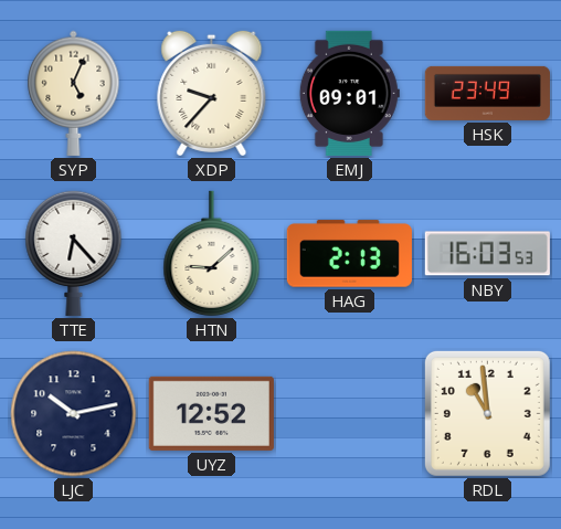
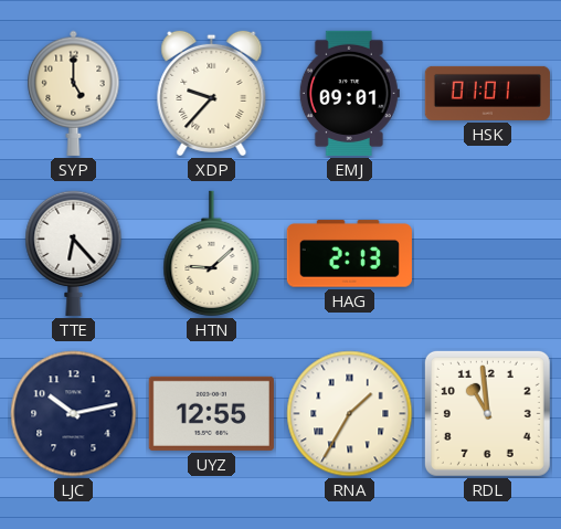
SYP: 5:04 -> 5:00
HSK: 23:49 -> 01:01
NBY: 16:03 -> none
UYZ: 12:52 -> 12:55
RNA: none -> 1:35
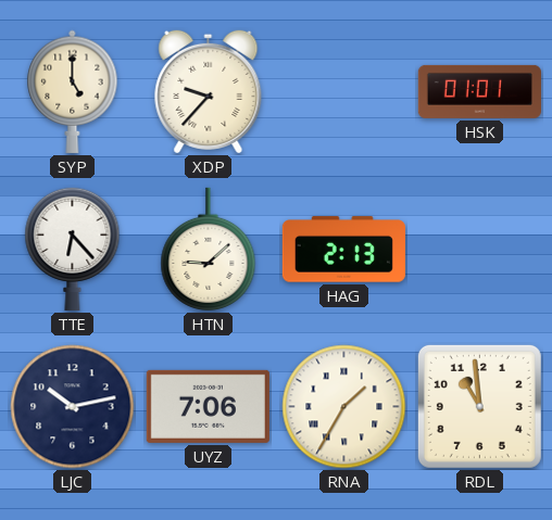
EMJ: 09:01 -> none
UYZ: 12:55 -> 7:06
